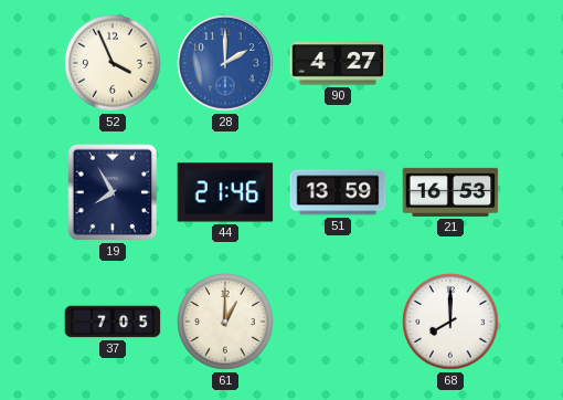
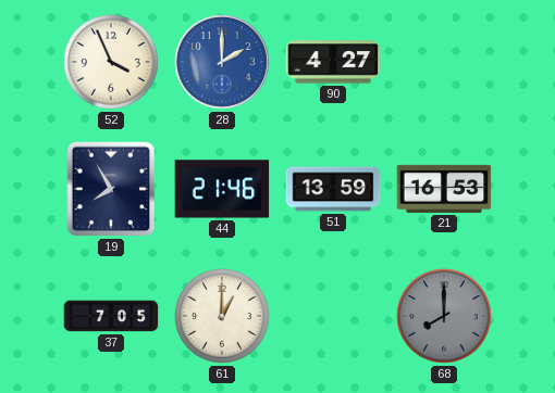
68 dial: white -> grey
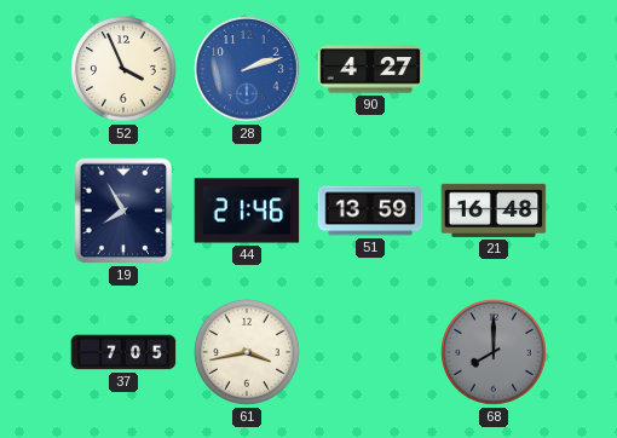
28: 2:00 -> 2:12
21: 16:53 -> 16:48
61: 1:00 -> 3:43
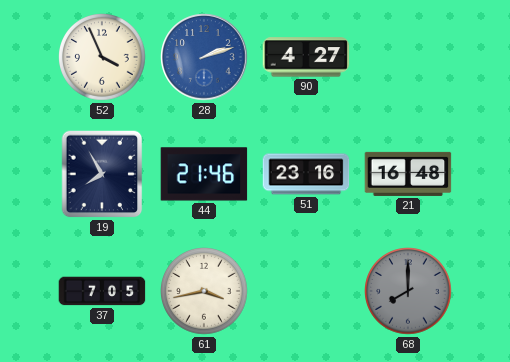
51: 13:59 -> 23:16
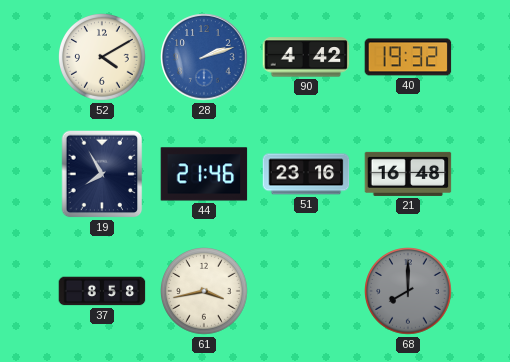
52: 3:56 -> 4:10
90: 4:27 -> 4:42
40: none -> 19:32
37: 7:05 -> 8:58
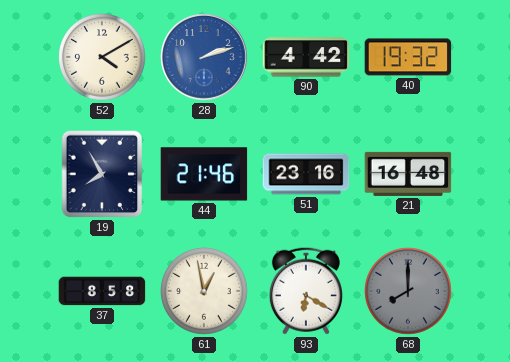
61: 3:43 -> 12:58
93: none -> 6:20
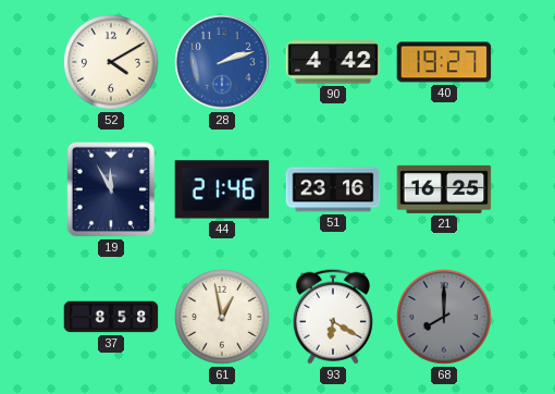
40: 19:32 -> 19:27
19: 7:55 -> 11:55
21: 16:48 -> 16:25
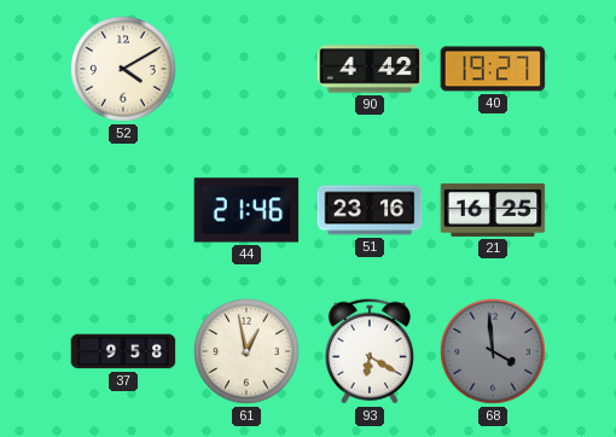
28: 2:12 -> none
19: 11:55 -> none
37: 8:58 -> 9:58
68: 8:00 -> 3:59
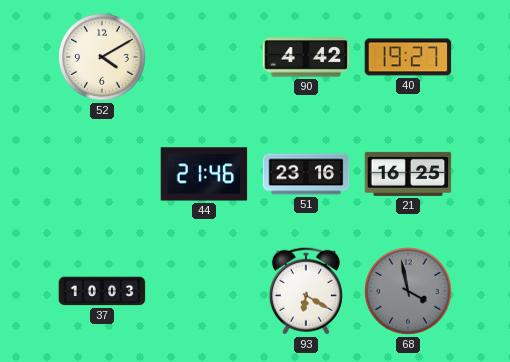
37: 9:58 -> 10:03
61: 12:58 -> none
68: 3:59 -> 3:58
